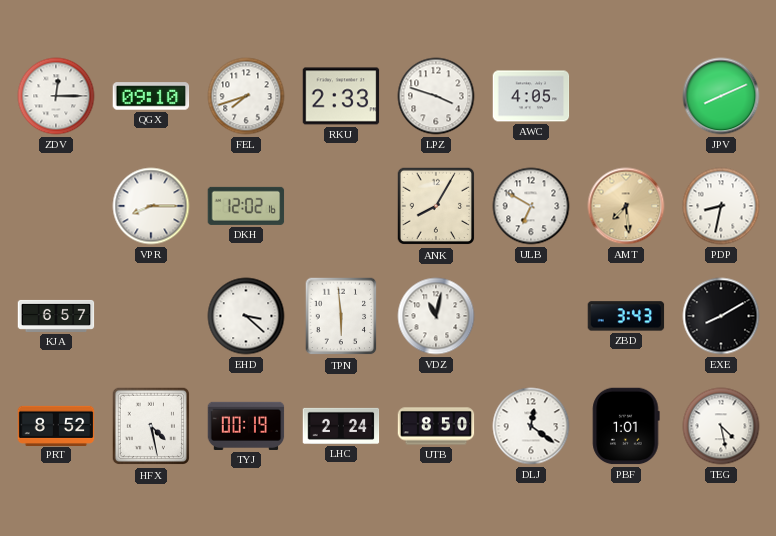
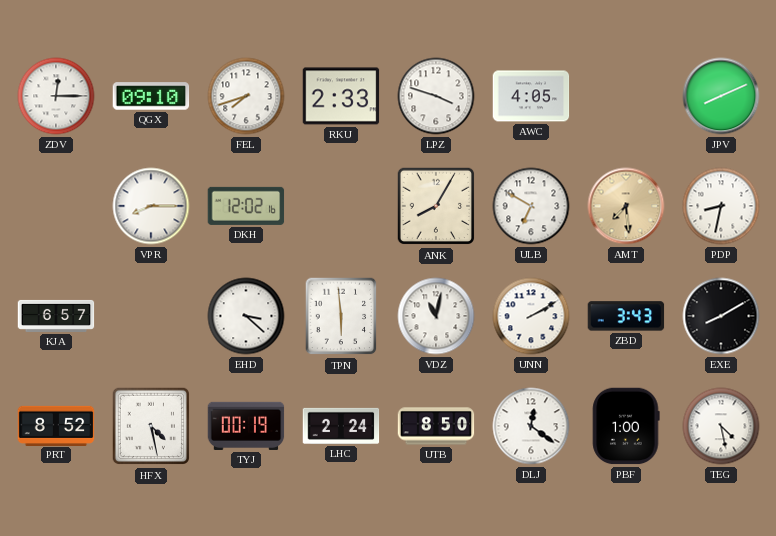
UNN: none -> 2:10
PBF: 1:01 -> 1:00
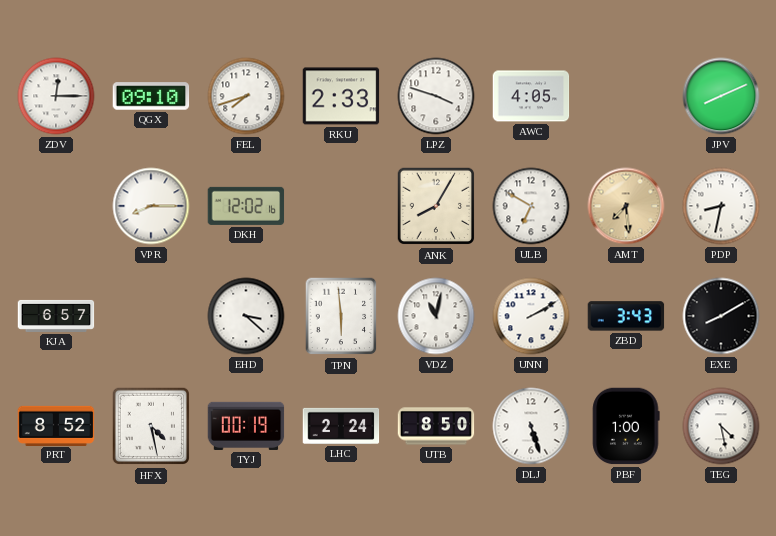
DLJ: 12:21 -> 5:27
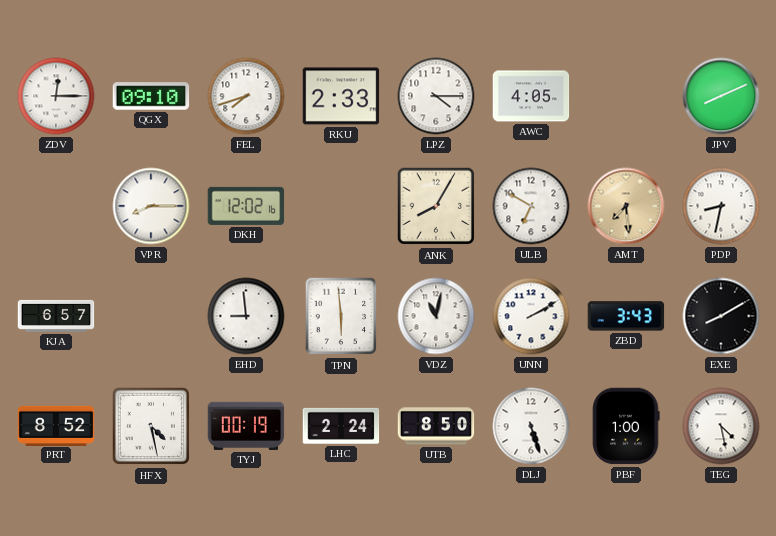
LPZ: 3:48 -> 4:15
EHD: 3:22 -> 8:59
